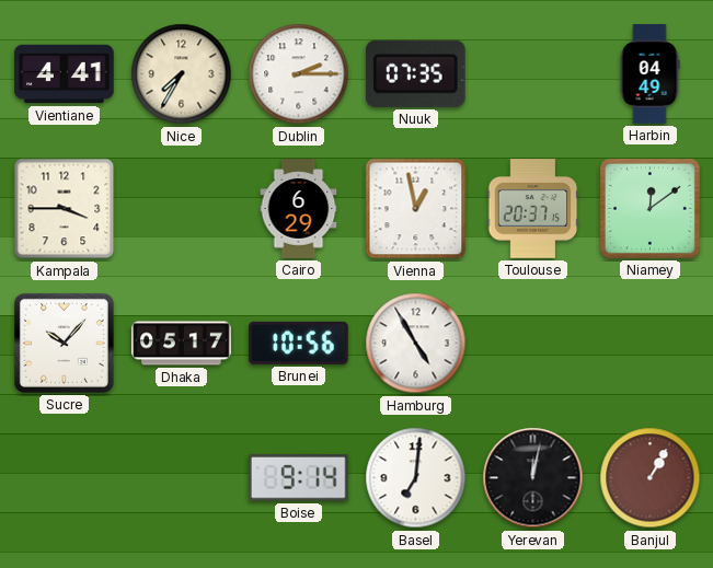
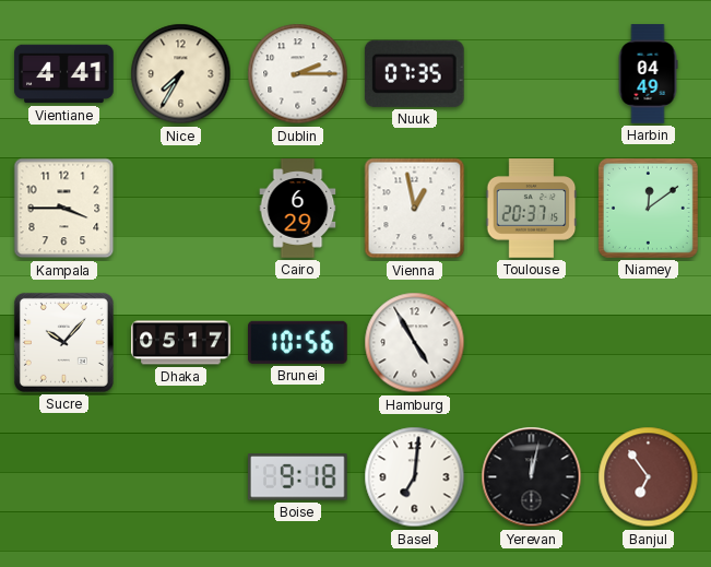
Boise: 9:14 -> 9:18
Banjul: 1:05 -> 6:54
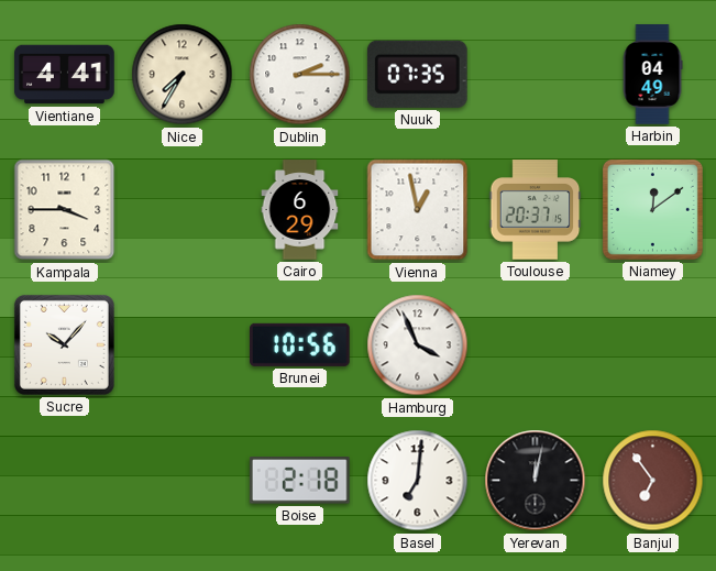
Dhaka: 05:17 -> none
Hamburg: 4:55 -> 3:56
Boise: 9:18 -> 2:18
